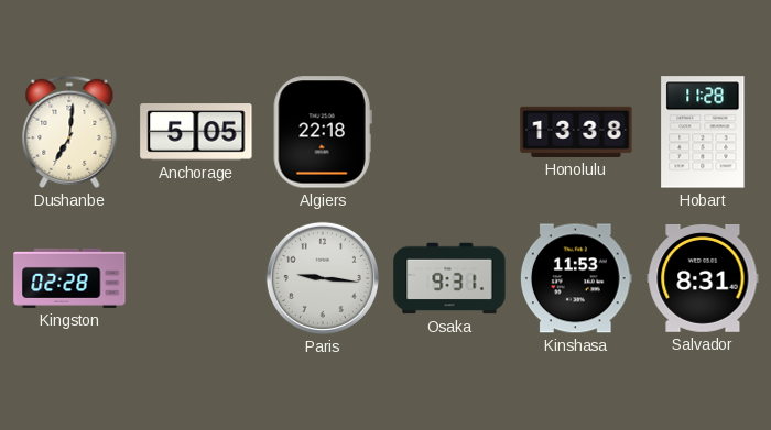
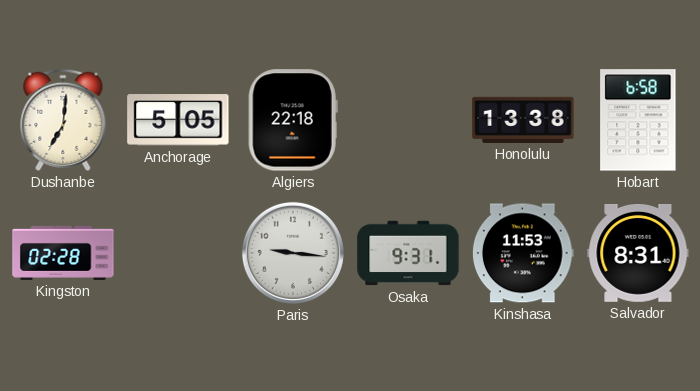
Hobart: 11:28 -> 6:58
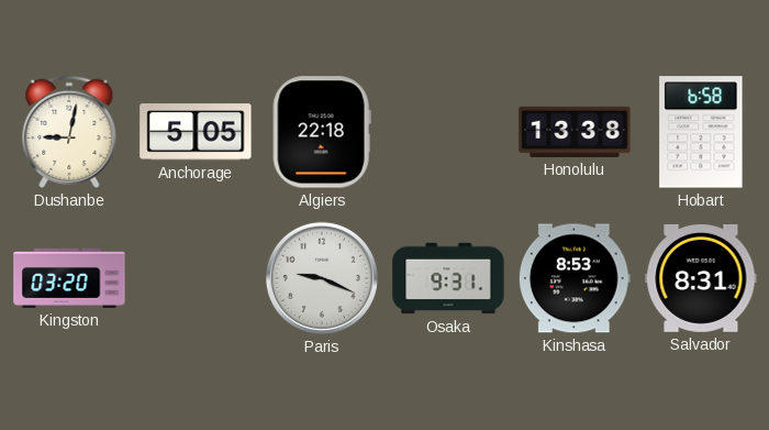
Dushanbe: 7:01 -> 9:02
Kingston: 02:28 -> 03:20
Paris: 9:16 -> 9:19
Kinshasa: 11:53 -> 8:53
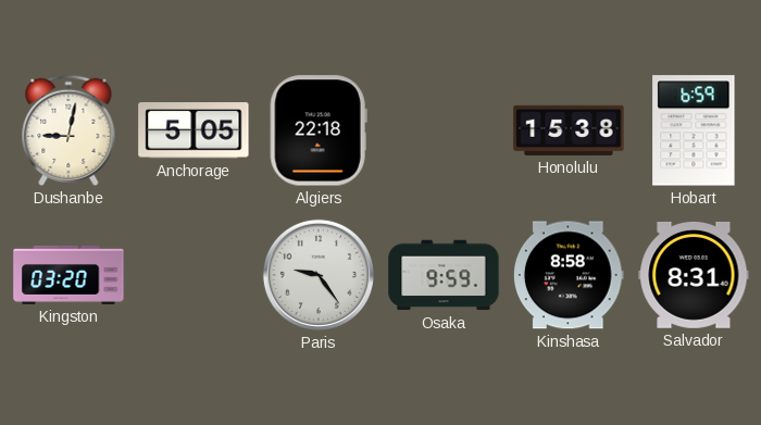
Honolulu: 13:38 -> 15:38
Hobart: 6:58 -> 6:59
Paris: 9:19 -> 9:24
Osaka: 9:31 -> 9:59
Kinshasa: 8:53 -> 8:58
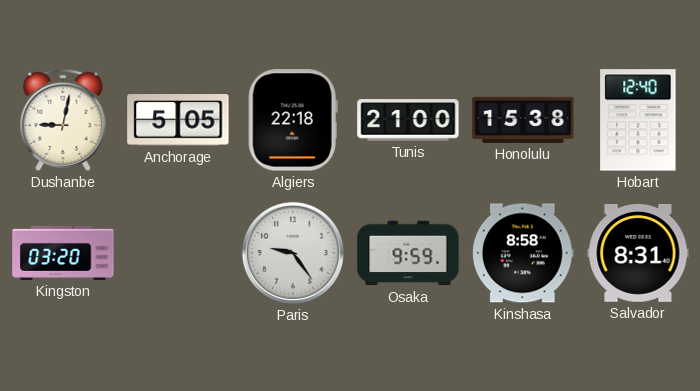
Tunis: none -> 21:00
Hobart: 6:59 -> 12:40
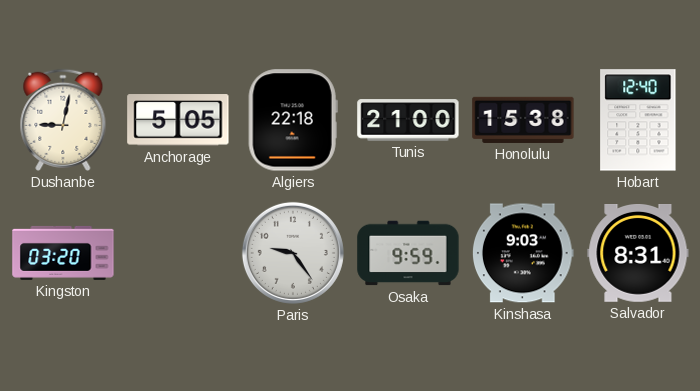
Kinshasa: 8:58 -> 9:03
